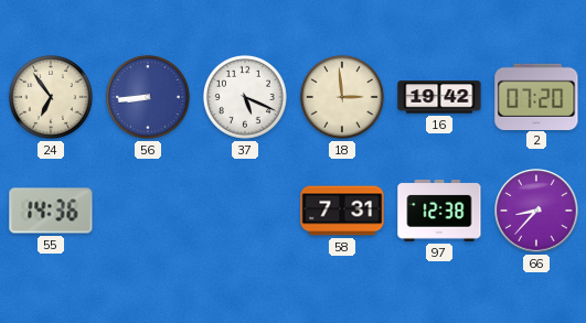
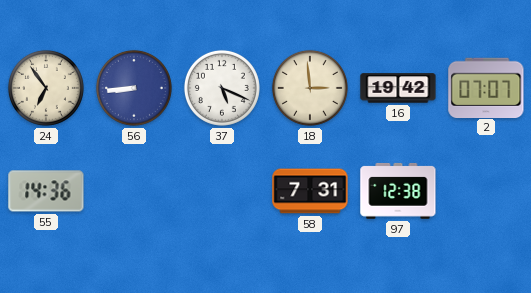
2: 07:20 -> 07:07
66: 8:37 -> none
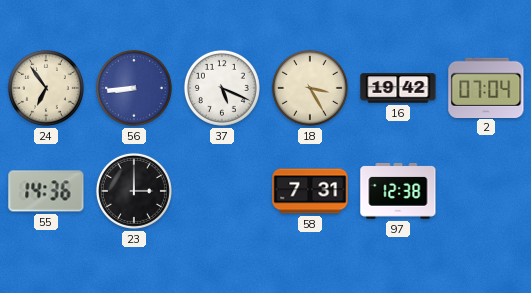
18: 2:59 -> 3:25
2: 07:07 -> 07:04
23: none -> 3:00
